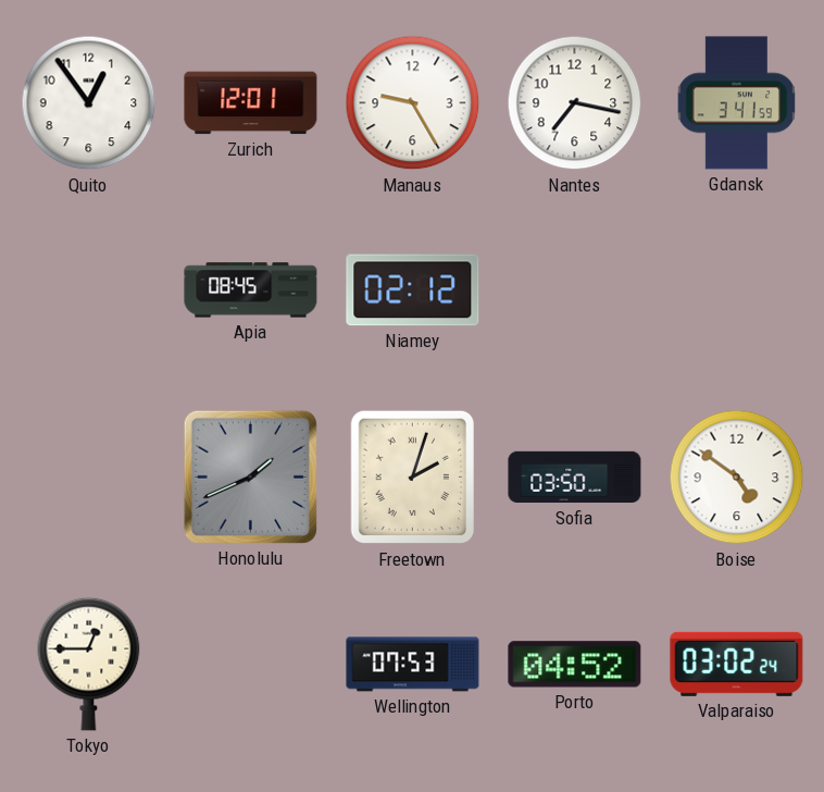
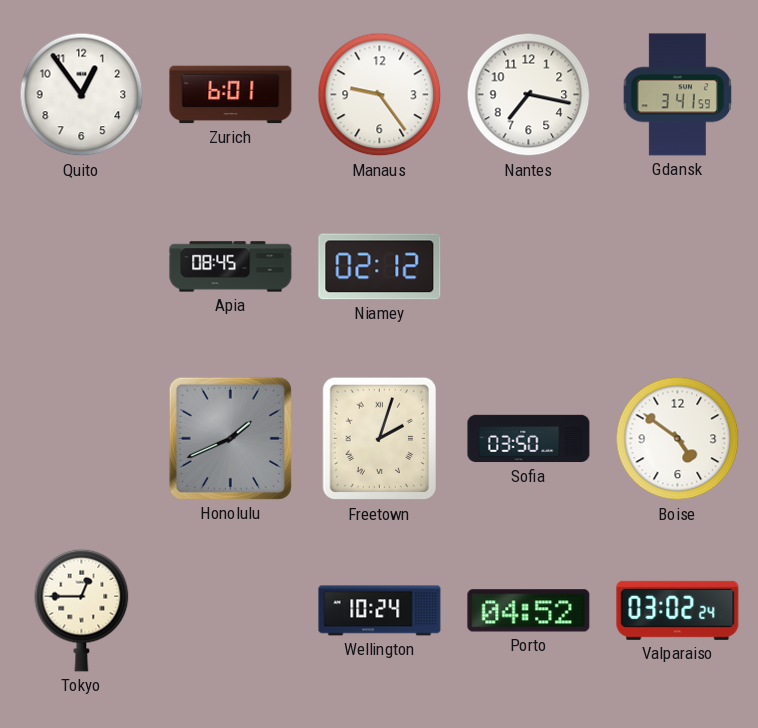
Zurich: 12:01 -> 6:01
Manaus: 9:25 -> 9:24
Wellington: 07:53 -> 10:24
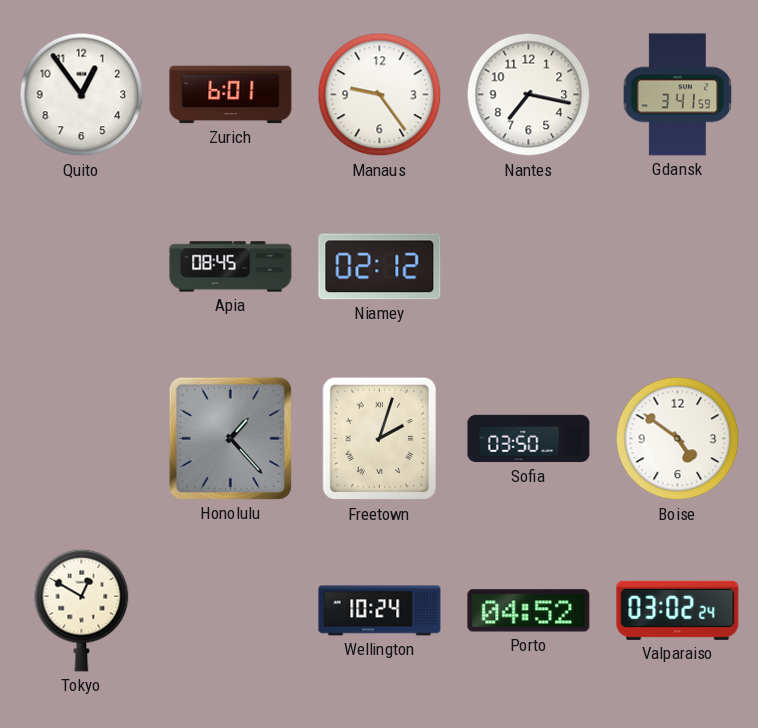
Honolulu: 1:41 -> 1:23
Tokyo: 12:45 -> 12:50
